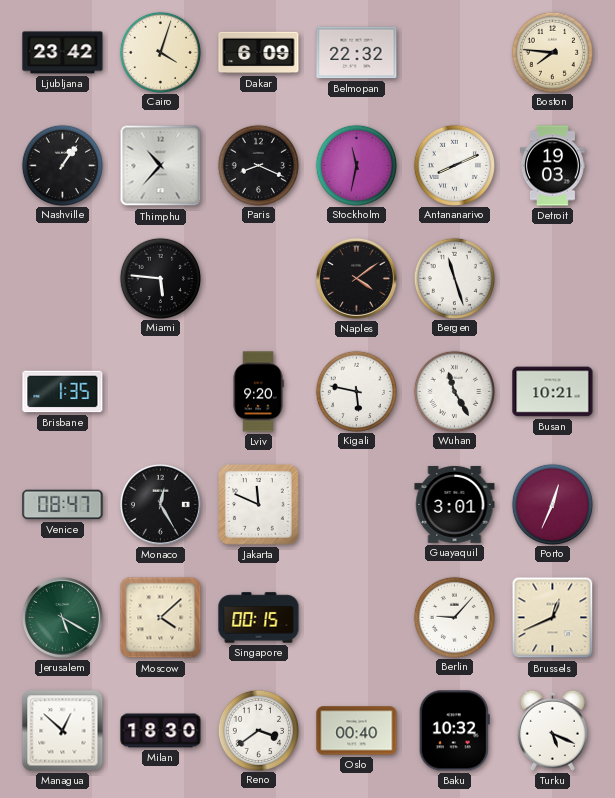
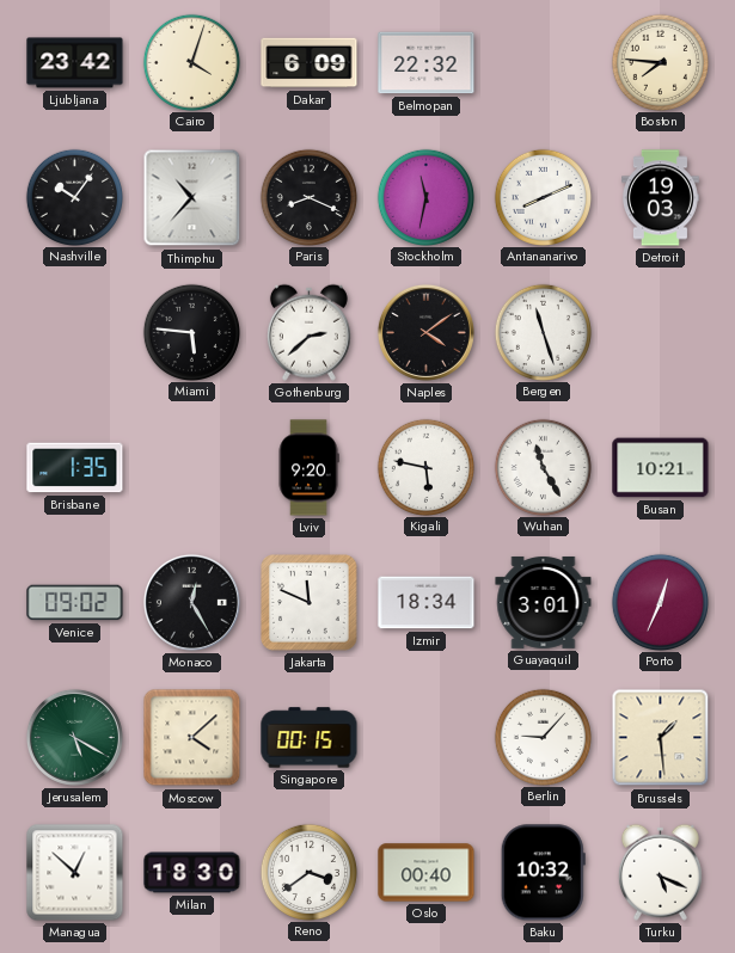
Nashville: 1:06 -> 10:06
Gothenburg: none -> 2:38
Venice: 08:47 -> 09:02
Izmir: none -> 18:34
Brussels: 12:41 -> 1:29
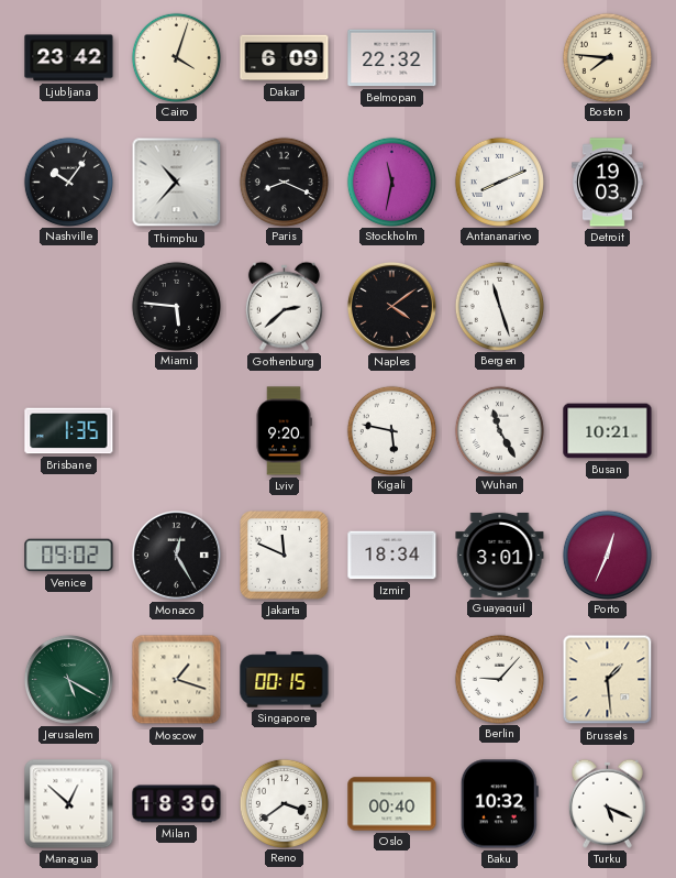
Moscow: 4:08 -> 1:18
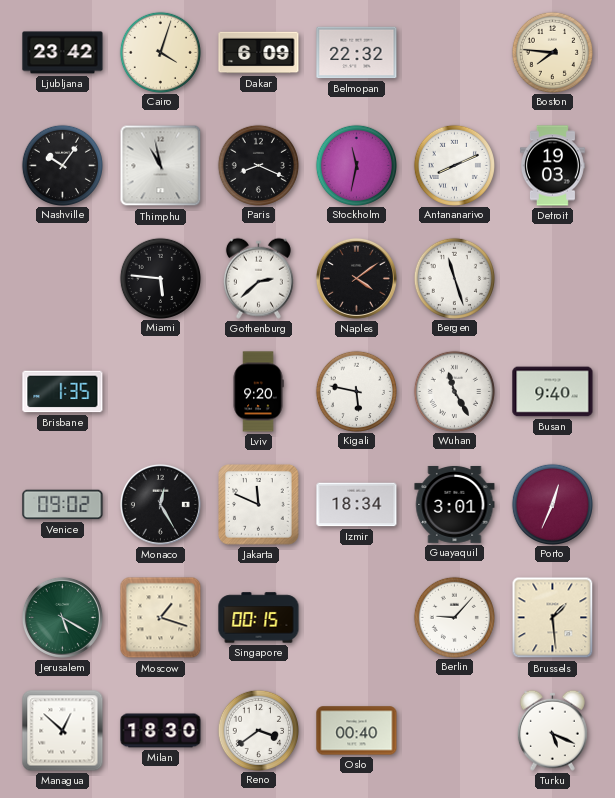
Thimphu: 10:37 -> 10:58
Busan: 10:21 -> 9:40
Baku: 10:32 -> none
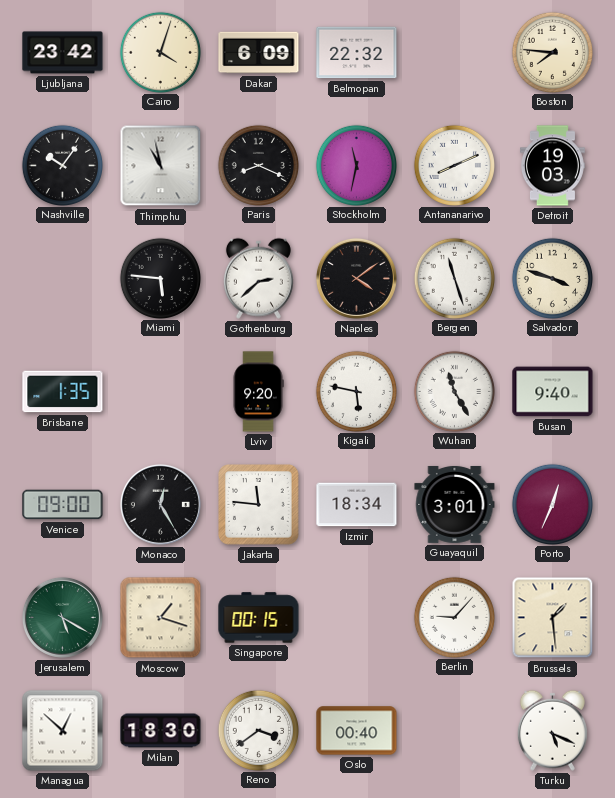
Salvador: none -> 3:48
Venice: 09:02 -> 09:00
Jakarta: 11:49 -> 11:46
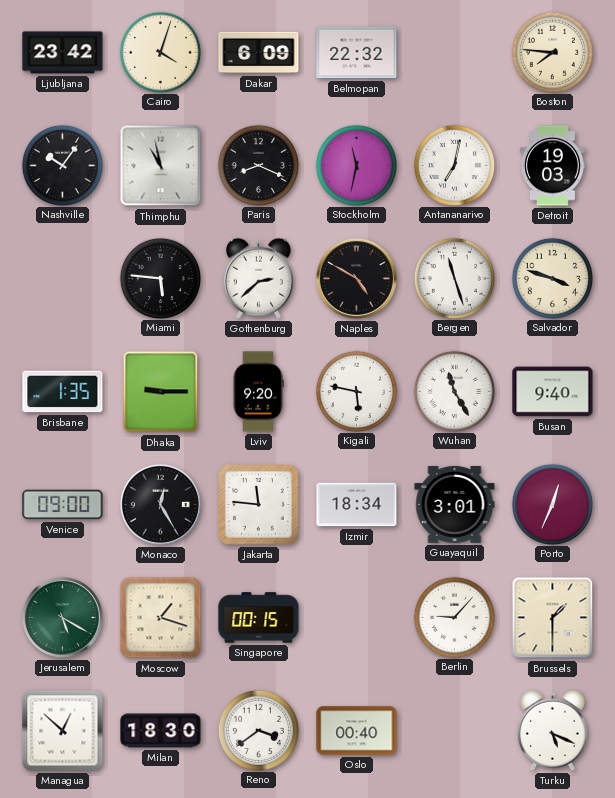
Antananarivo: 8:11 -> 7:02
Naples: 4:09 -> 4:50
Dhaka: none -> 9:15
Brussels: 1:29 -> 1:30
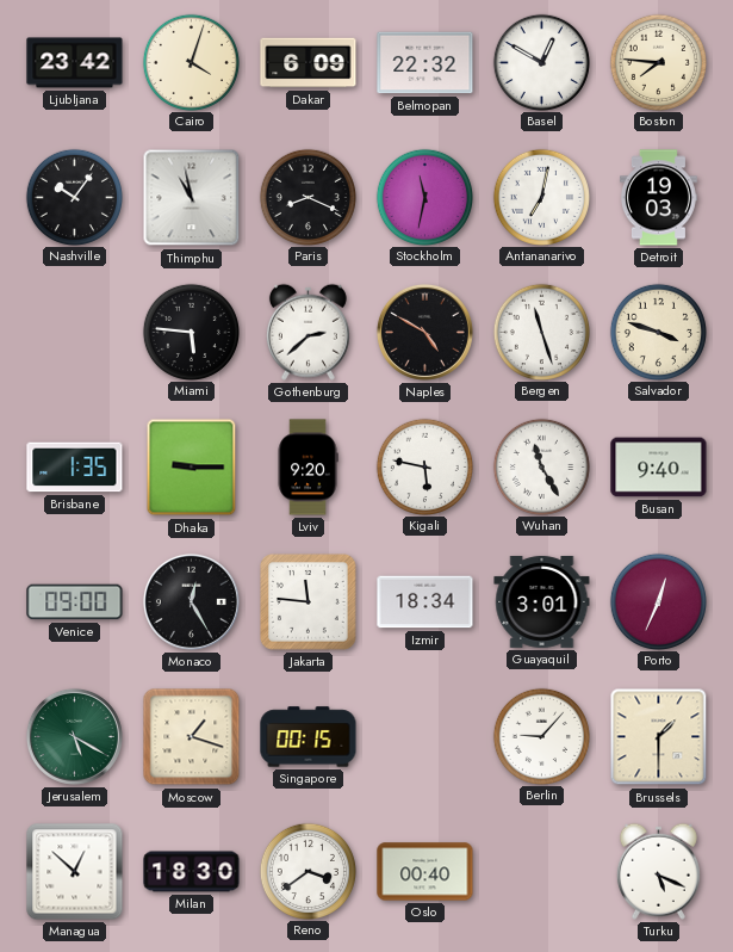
Basel: none -> 12:50
